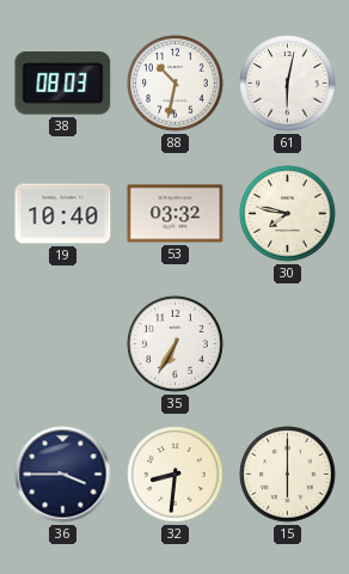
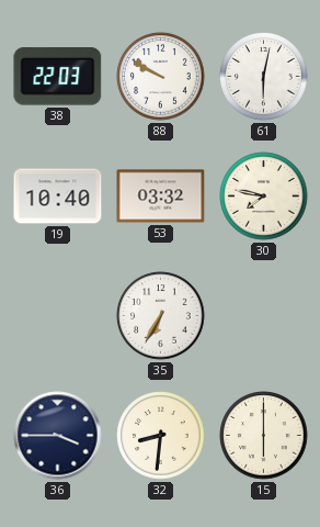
38: 08:03 -> 22:03
88: 10:32 -> 9:50
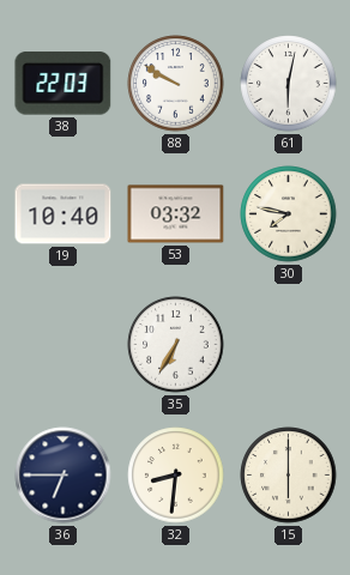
36: 3:45 -> 6:45
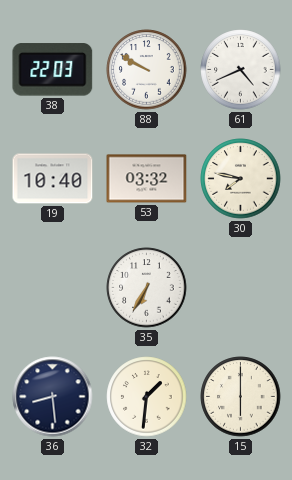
61: 6:02 -> 4:41
36: 6:45 -> 8:29
32: 8:31 -> 1:31
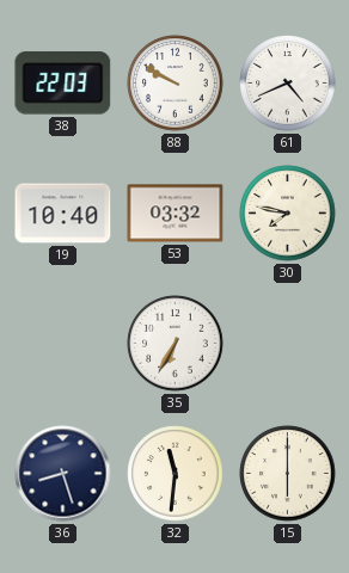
36: 8:29 -> 8:27
32: 1:31 -> 11:31
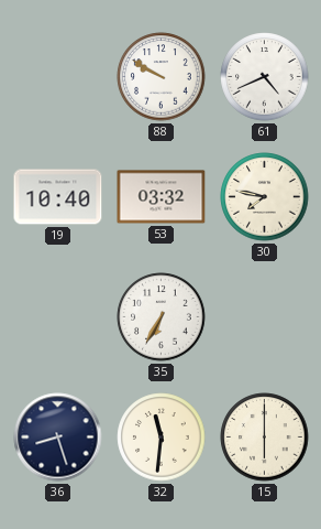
38: 22:03 -> none
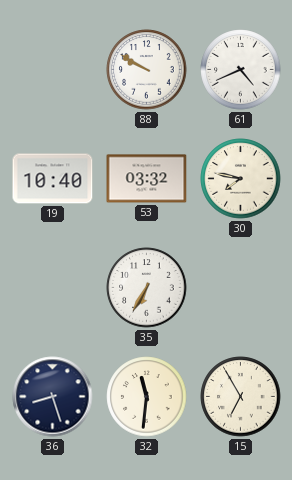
15: 6:00 -> 6:55
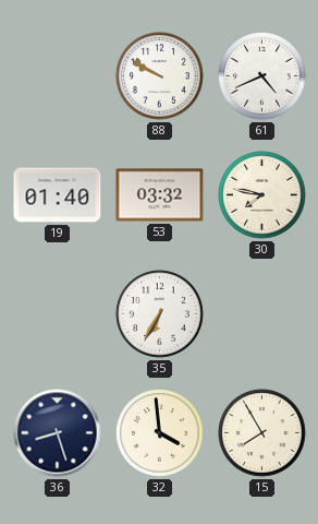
19: 10:40 -> 01:40
32: 11:31 -> 3:59
15: 6:55 -> 7:55
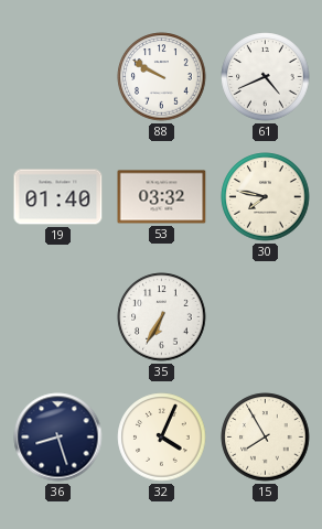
32: 3:59 -> 4:04
